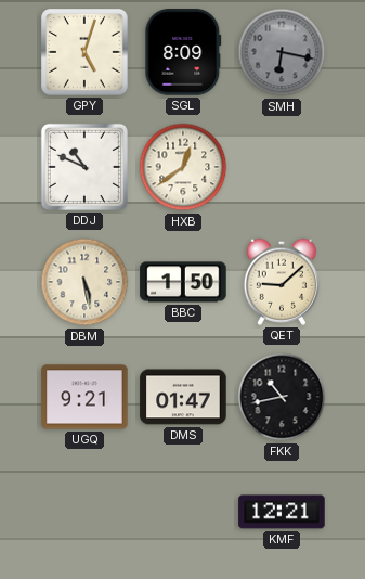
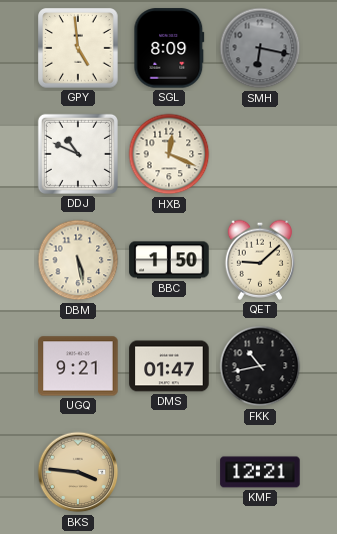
GPY: 5:03 -> 4:59
HXB: 12:39 -> 12:19
BKS: none -> 3:46
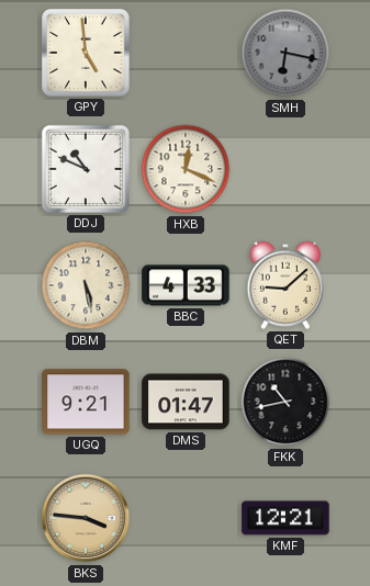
SGL: 8:09 -> none
BBC: 1:50 -> 4:33
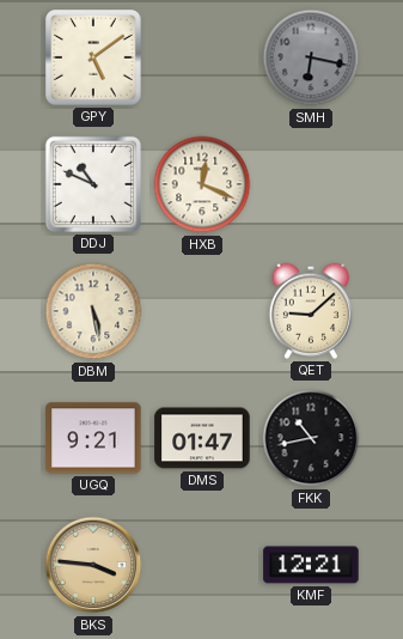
GPY: 4:59 -> 5:09
BBC: 4:33 -> none
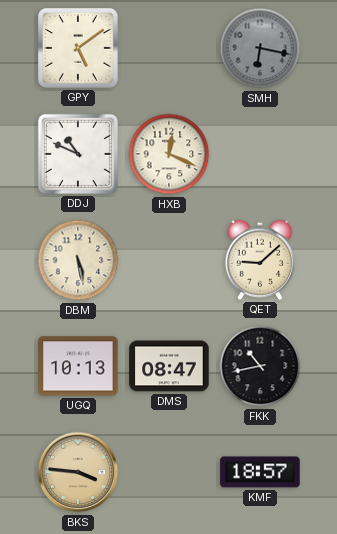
UGQ: 9:21 -> 10:13
DMS: 01:47 -> 08:47
KMF: 12:21 -> 18:57
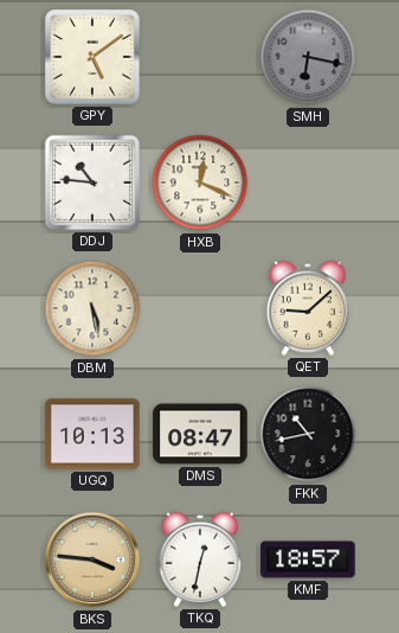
DDJ: 10:49 -> 10:46
TKQ: none -> 12:32
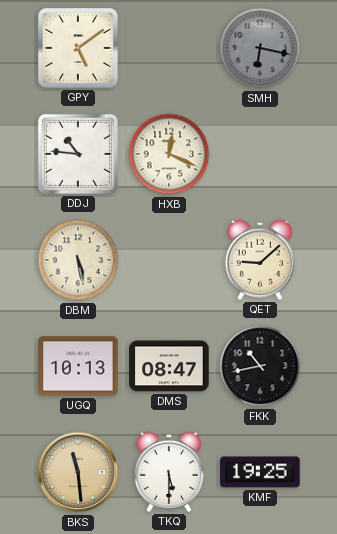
BKS: 3:46 -> 11:29
TKQ: 12:32 -> 5:30
KMF: 18:57 -> 19:25
